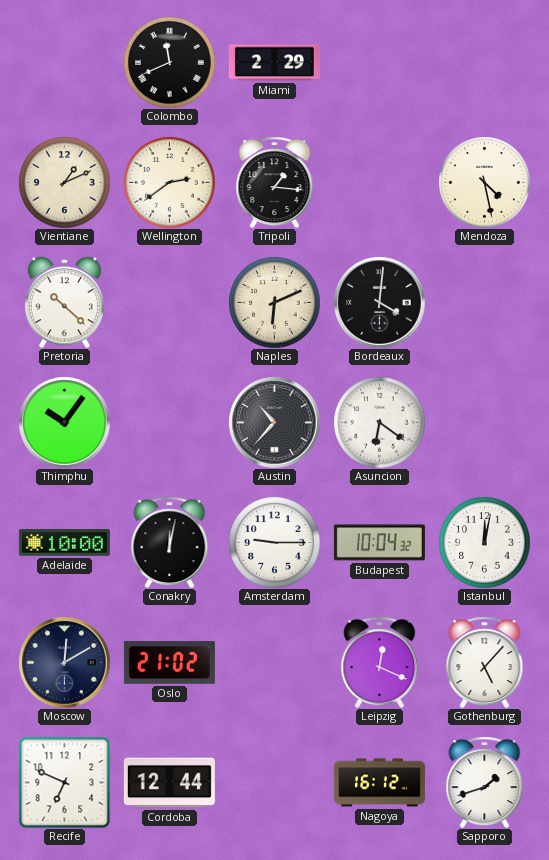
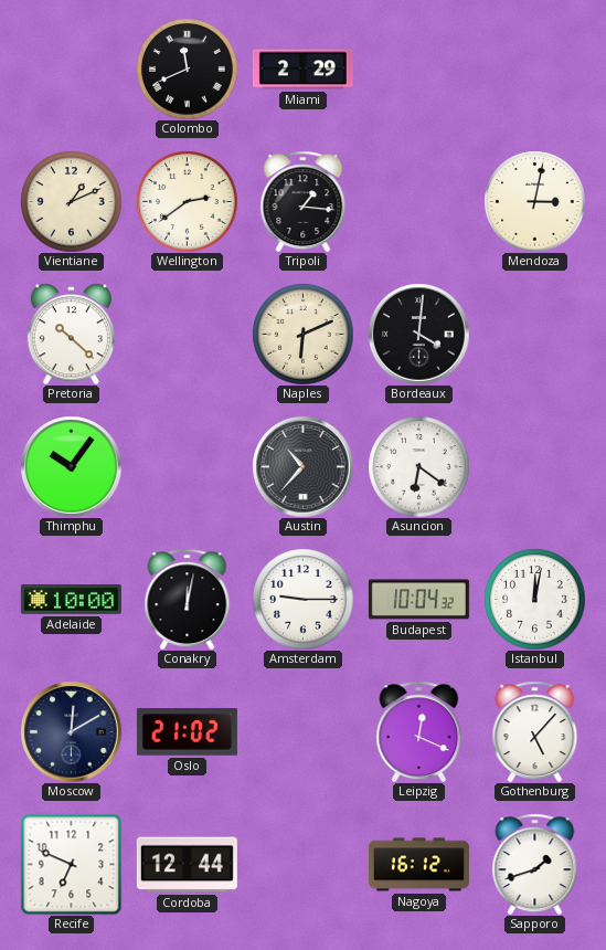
Mendoza: 4:28 -> 3:02
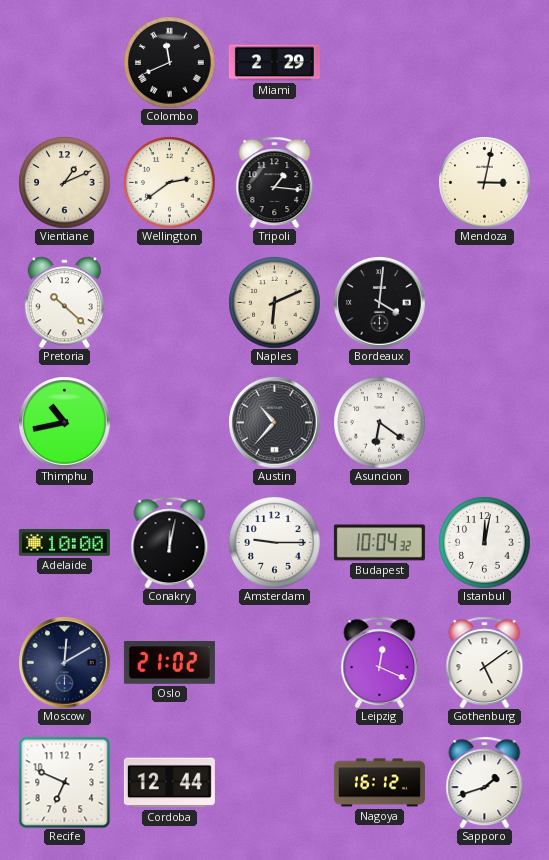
Thimphu: 10:06 -> 10:43
Gothenburg: 5:07 -> 5:09
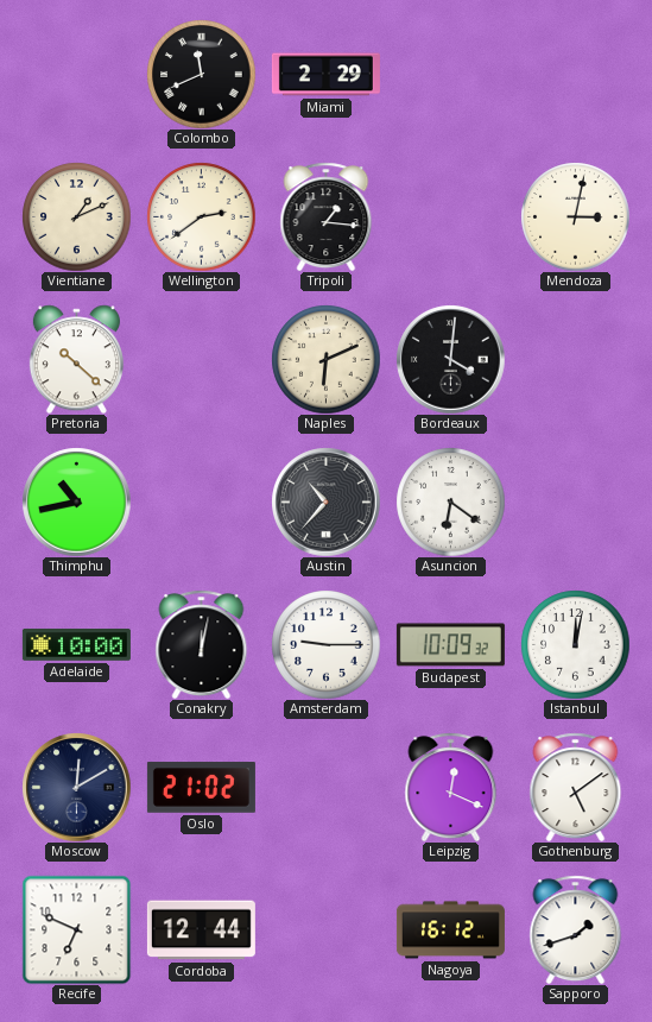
Budapest: 10:04 -> 10:09
